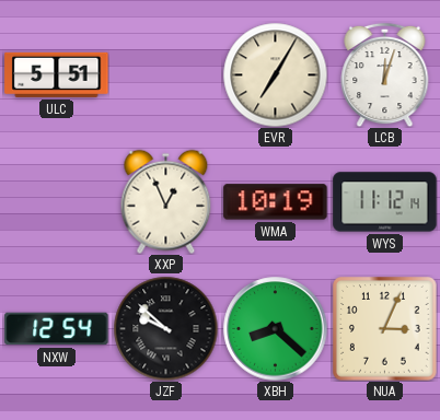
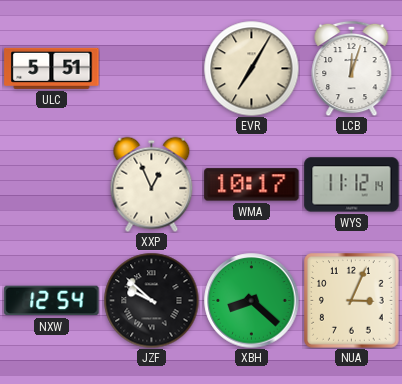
WMA: 10:19 -> 10:17
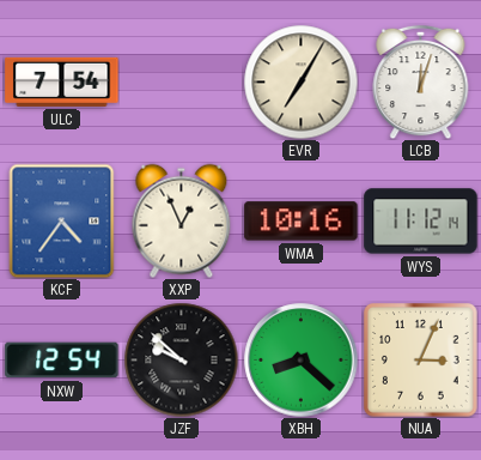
ULC: 5:51 -> 7:54
KCF: none -> 4:36
WMA: 10:17 -> 10:16
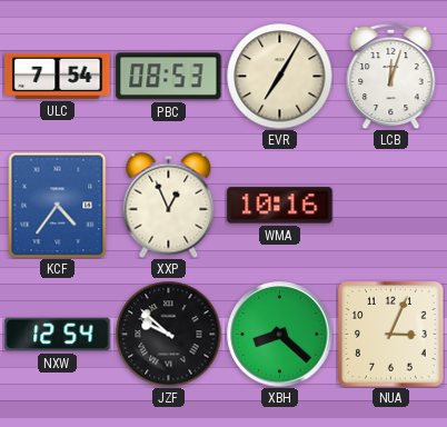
PBC: none -> 08:53
WYS: 11:12 -> none
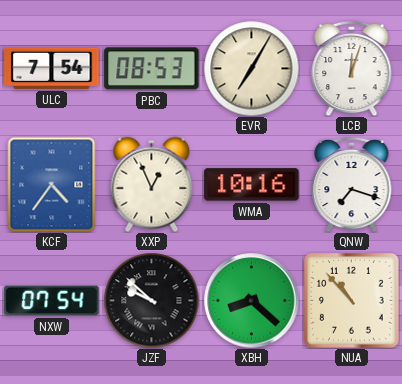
QNW: none -> 7:18
NXW: 12:54 -> 07:54
NUA: 3:04 -> 10:53
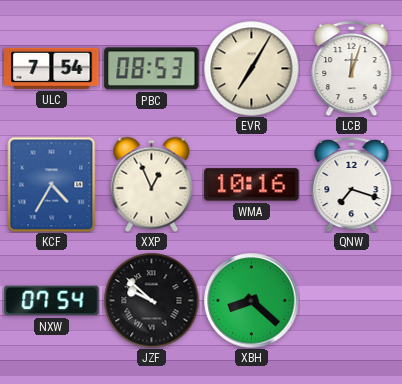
KCF: 4:36 -> 4:35
NUA: 10:53 -> none
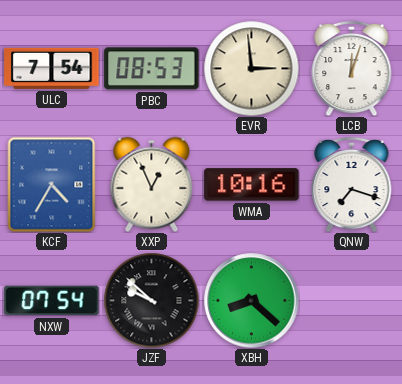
EVR: 7:05 -> 2:59
